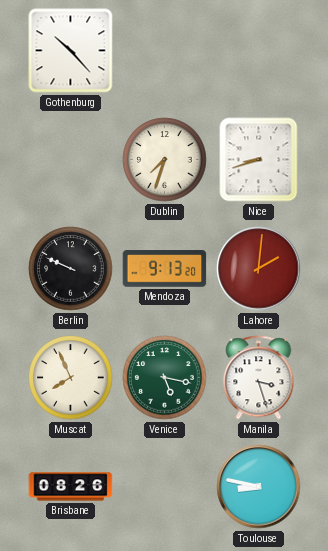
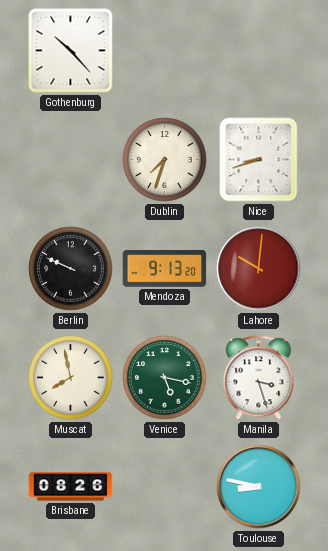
Lahore: 2:01 -> 10:01
Muscat: 7:56 -> 7:58
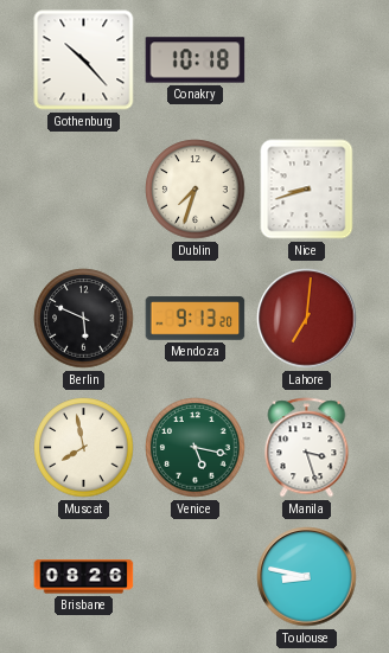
Conakry: none -> 10:18
Berlin: 9:49 -> 5:49
Lahore: 10:01 -> 7:01
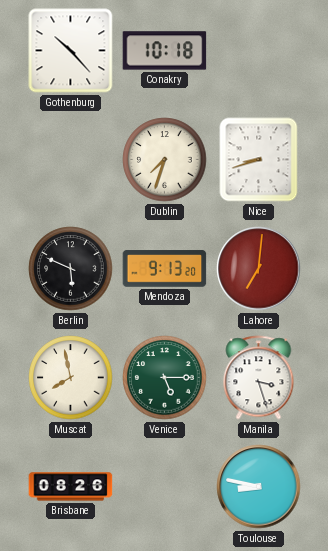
Venice: 5:17 -> 5:15
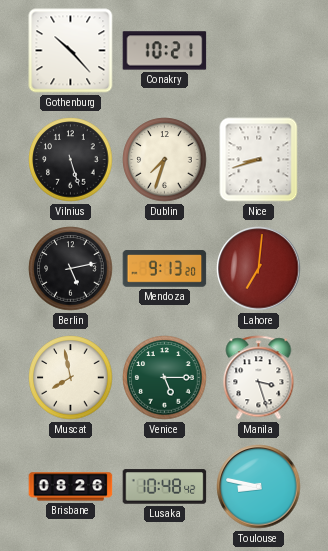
Conakry: 10:18 -> 10:21
Vilnius: none -> 5:27
Berlin: 5:49 -> 5:13
Lusaka: none -> 10:48
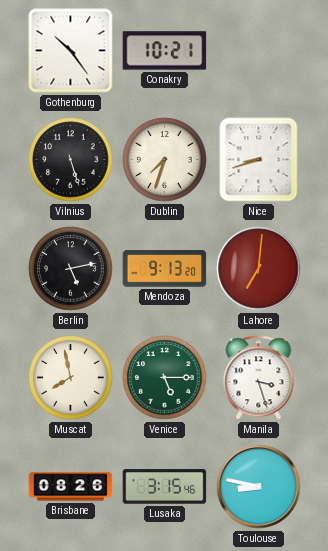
Gothenburg: 10:23 -> 10:24
Lusaka: 10:48 -> 3:15
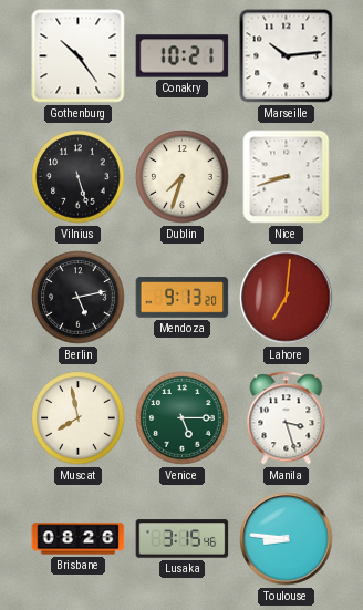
Marseille: none -> 10:14
Toulouse: 8:47 -> 8:46
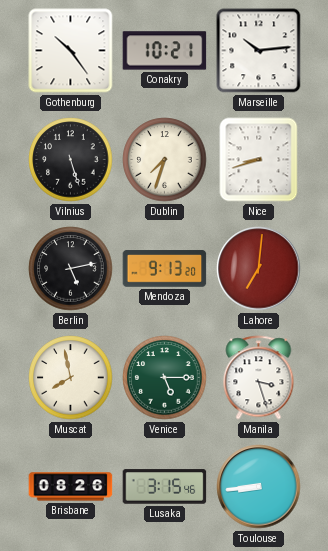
Toulouse: 8:46 -> 8:44
